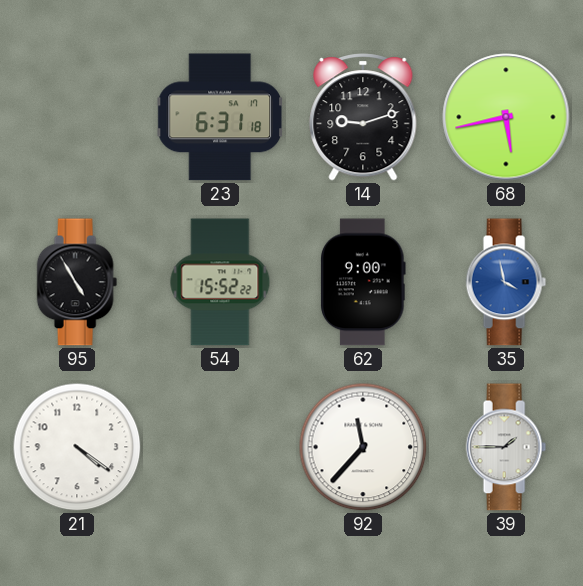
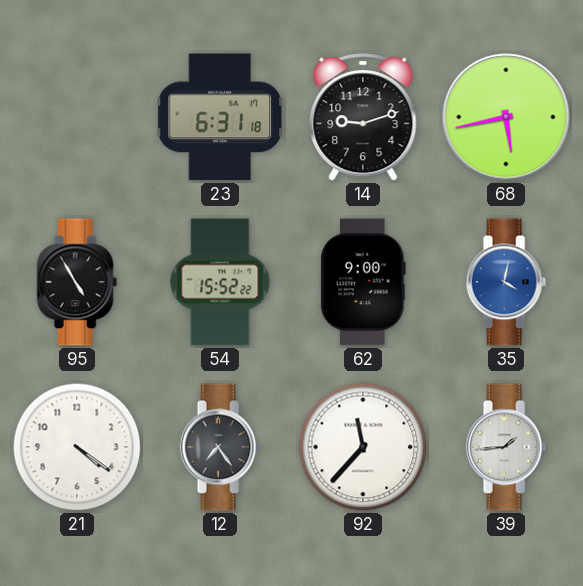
35: 3:58 -> 4:02
12: none -> 7:24
39: 1:45 -> 1:44
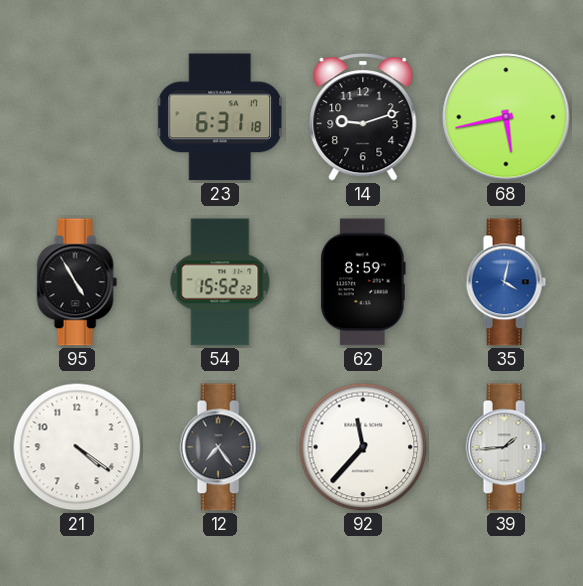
62: 9:00 -> 8:59
